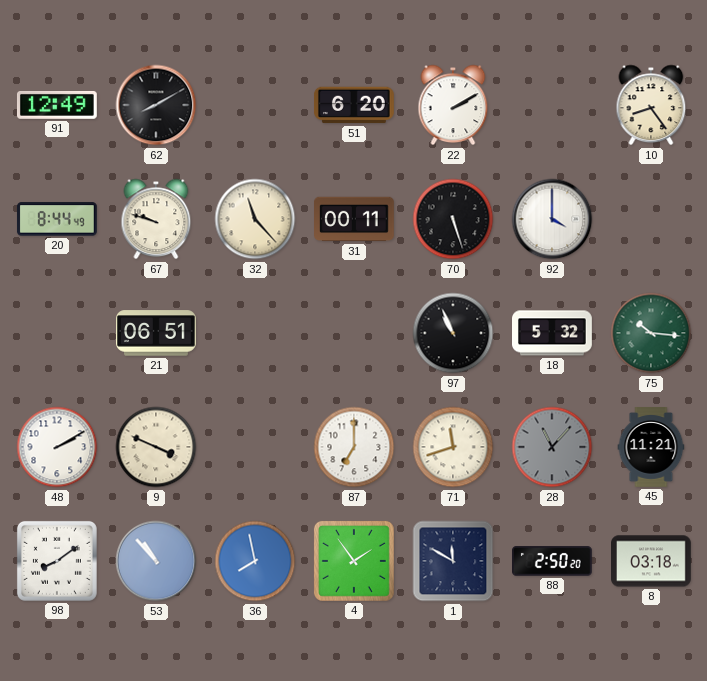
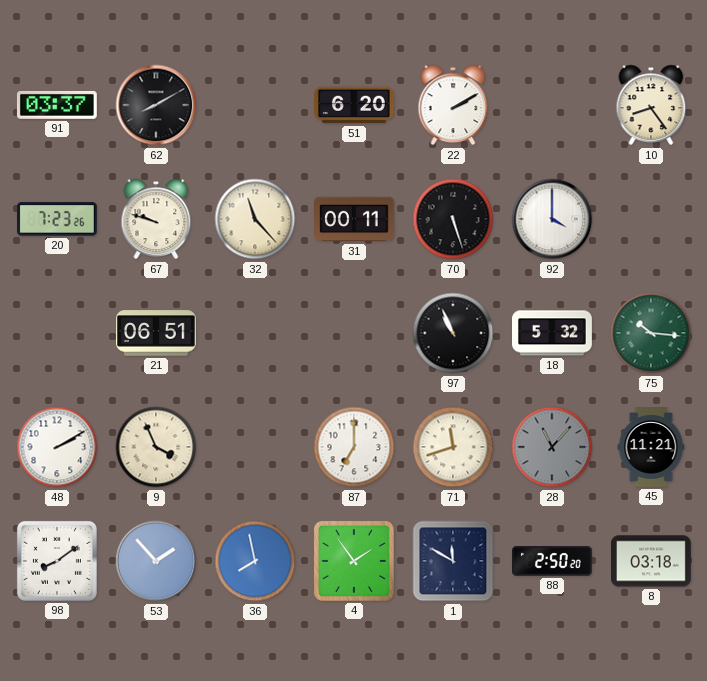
91: 12:49 -> 03:37
20: 8:44 -> 7:23
9: 3:49 -> 3:56
53: 10:53 -> 1:53
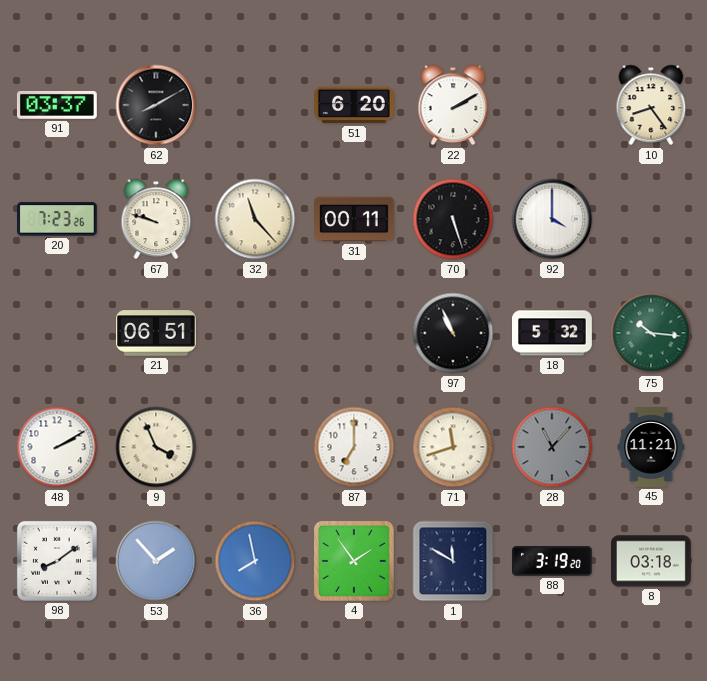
88: 2:50 -> 3:19
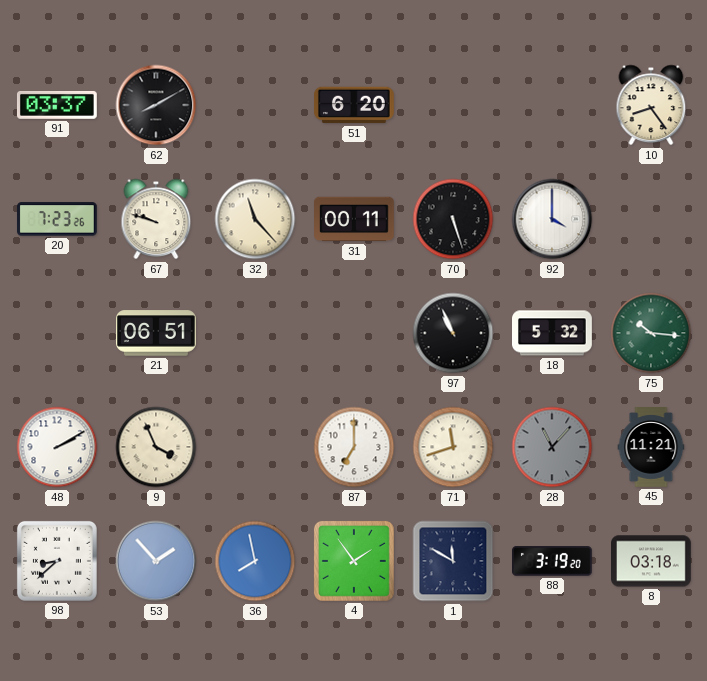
22: 2:10 -> none
98: 8:09 -> 8:38
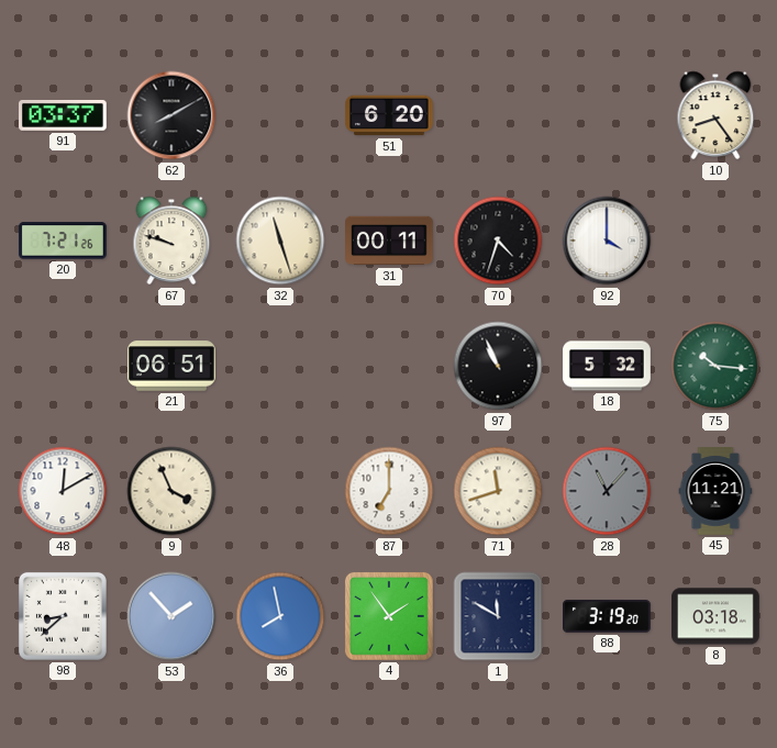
20: 7:23 -> 7:21
32: 11:23 -> 11:27
70: 5:27 -> 4:33
48: 2:10 -> 12:10
